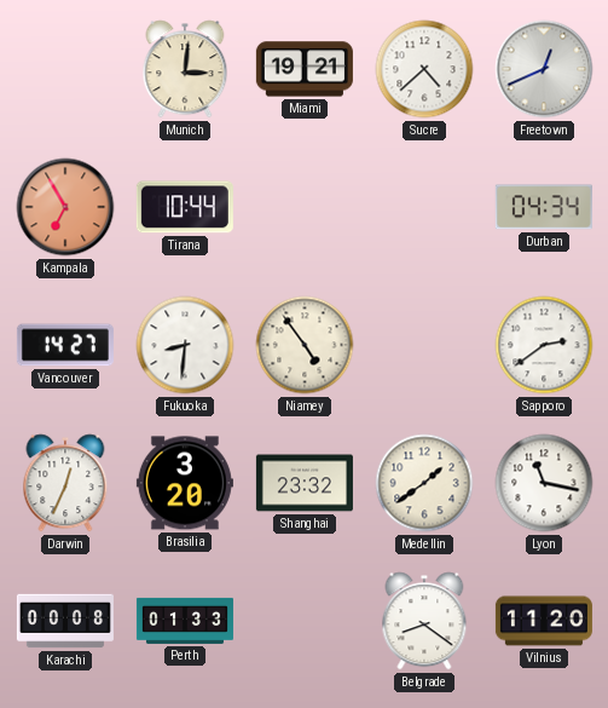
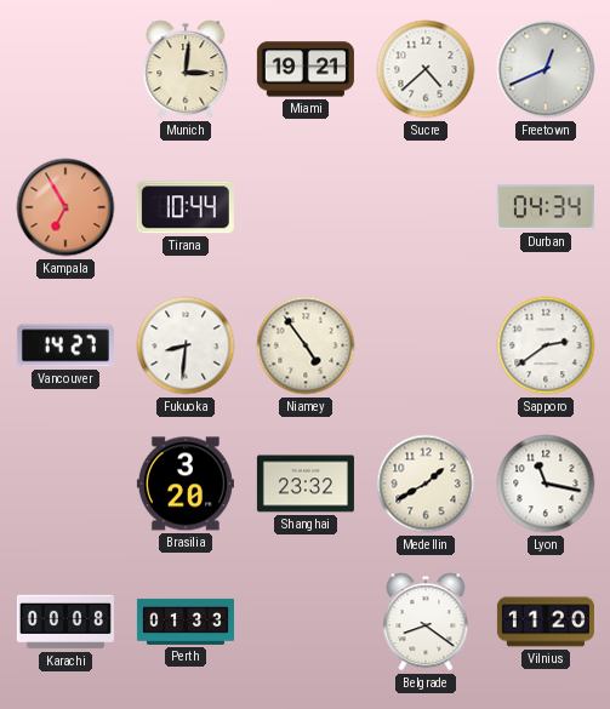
Darwin: 12:34 -> none
Medellin: 1:39 -> 1:40
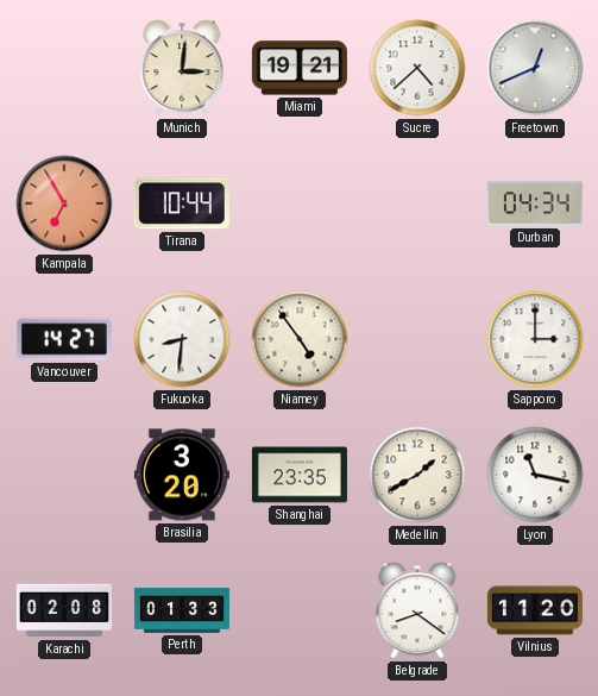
Sapporo: 2:39 -> 3:00
Shanghai: 23:32 -> 23:35
Karachi: 00:08 -> 02:08
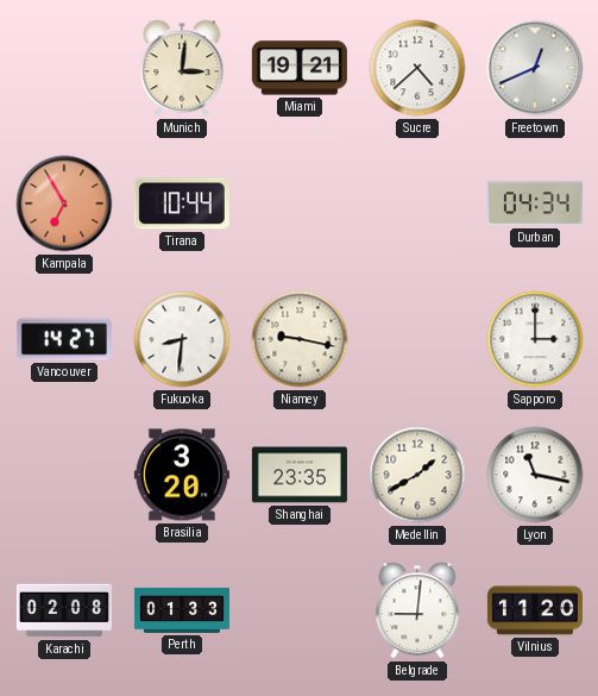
Niamey: 4:54 -> 9:17
Belgrade: 8:21 -> 9:01
